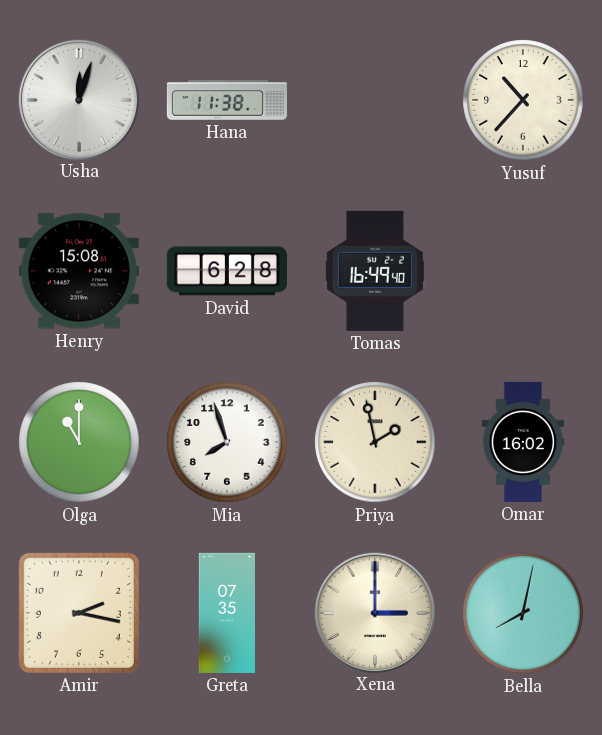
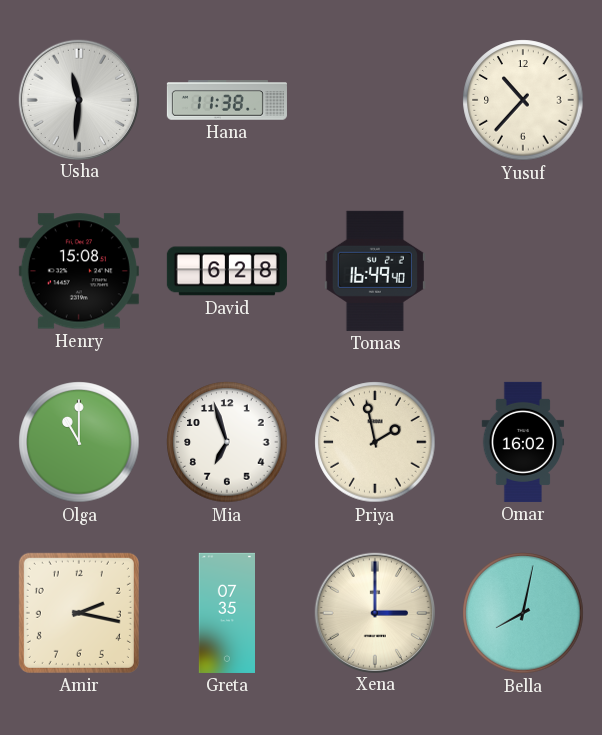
Usha: 12:03 -> 11:31
Mia: 7:57 -> 6:57
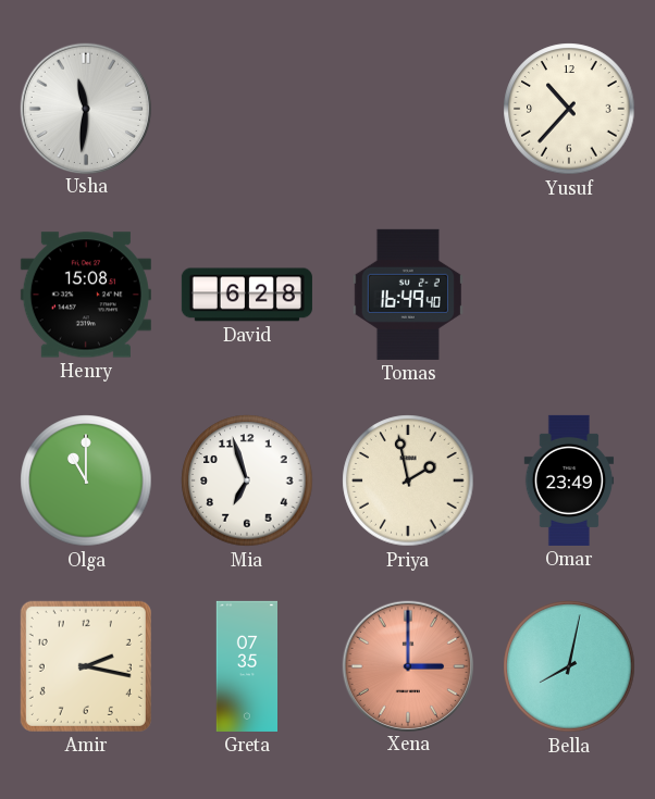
Hana: 11:38 -> none
Omar: 16:02 -> 23:49
Xena dial: cream -> salmon
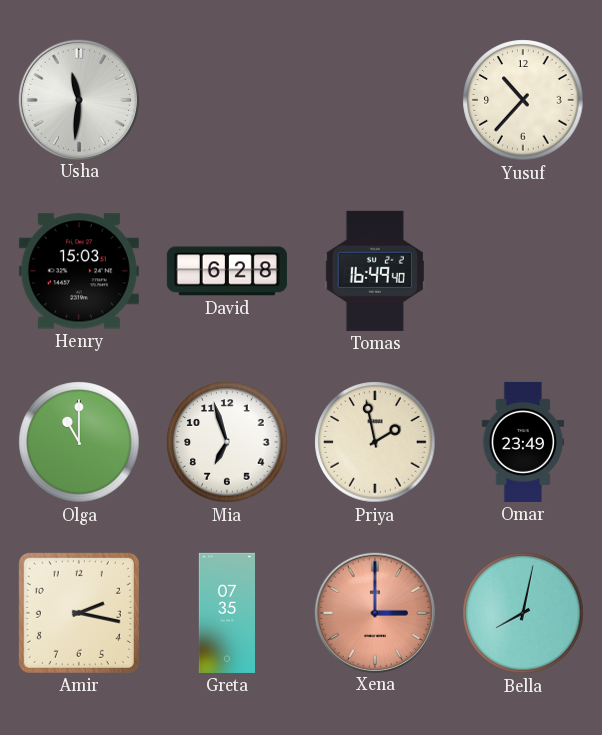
Henry: 15:08 -> 15:03
